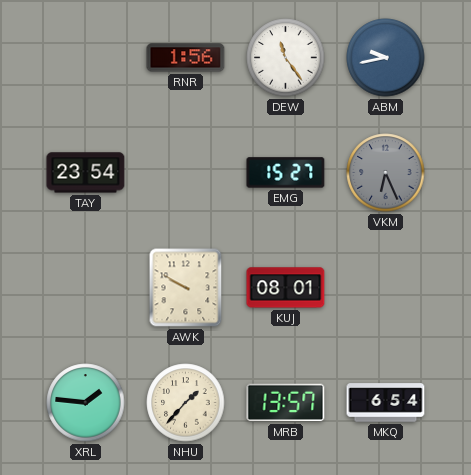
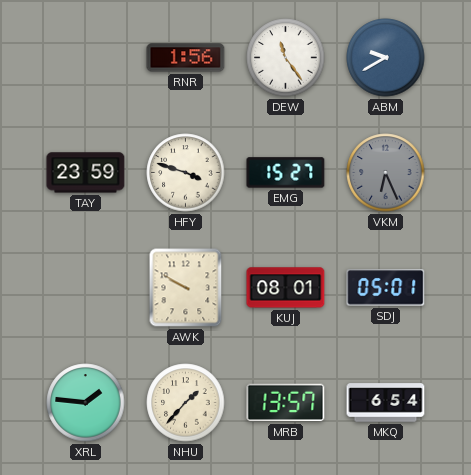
ABM: 9:43 -> 9:40
TAY: 23:54 -> 23:59
HFY: none -> 3:48
SDJ: none -> 05:01
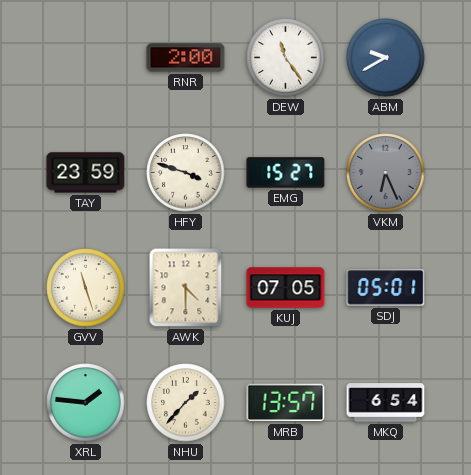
RNR: 1:56 -> 2:00
GVV: none -> 11:27
AWK: 9:50 -> 4:30
KUJ: 08:01 -> 07:05
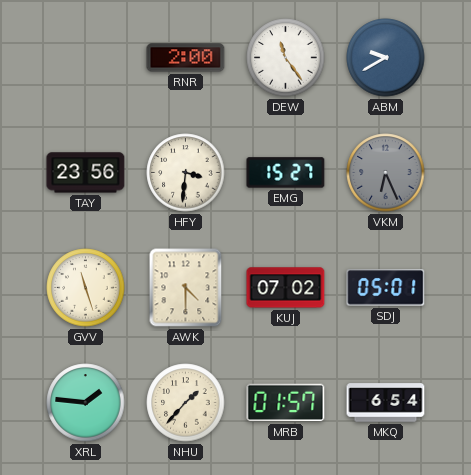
TAY: 23:59 -> 23:56
HFY: 3:48 -> 3:31
KUJ: 07:05 -> 07:02
MRB: 13:57 -> 01:57
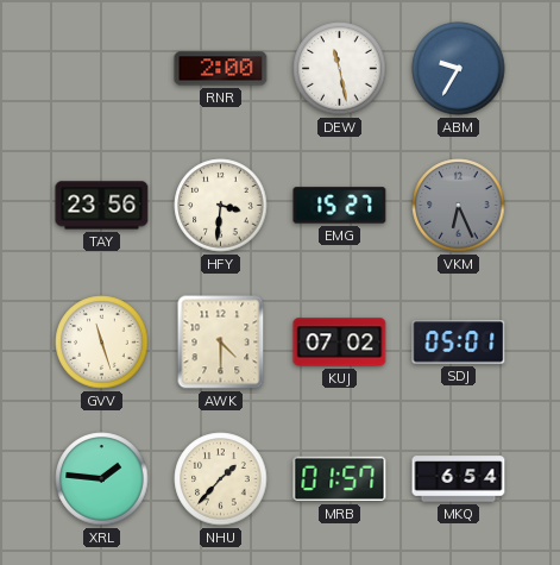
DEW: 11:24 -> 11:28
ABM: 9:40 -> 9:35
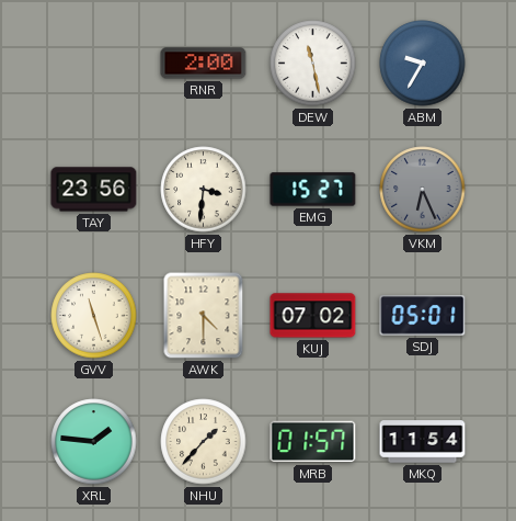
MKQ: 6:54 -> 11:54
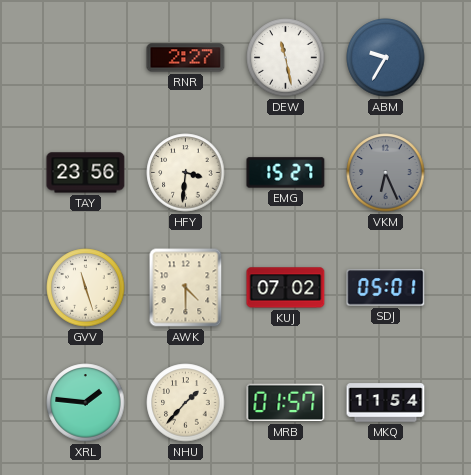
RNR: 2:00 -> 2:27
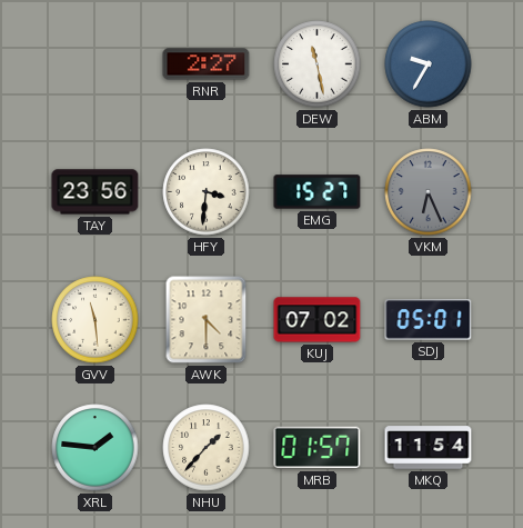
GVV: 11:27 -> 11:29
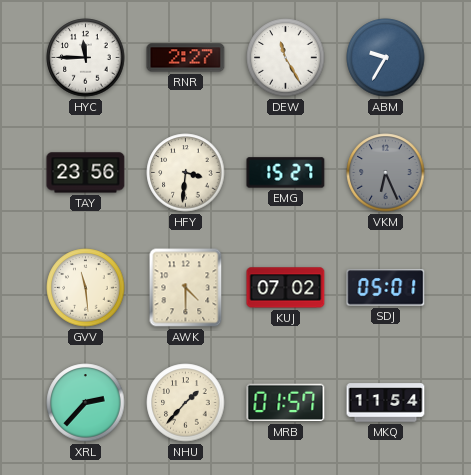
HYC: none -> 11:45
DEW: 11:28 -> 11:25
XRL: 1:46 -> 2:37
